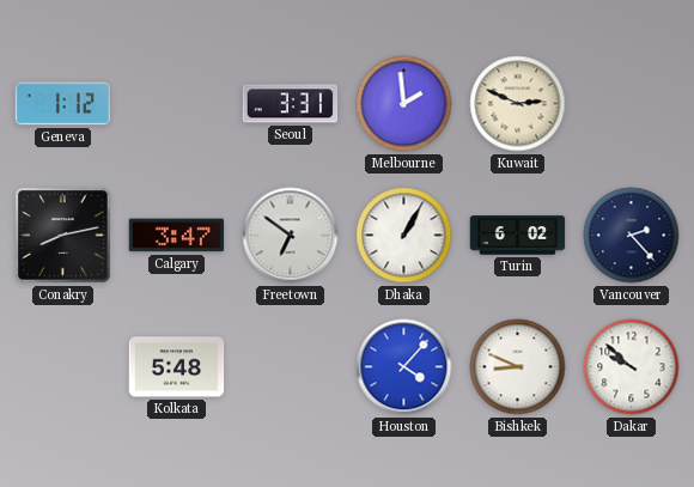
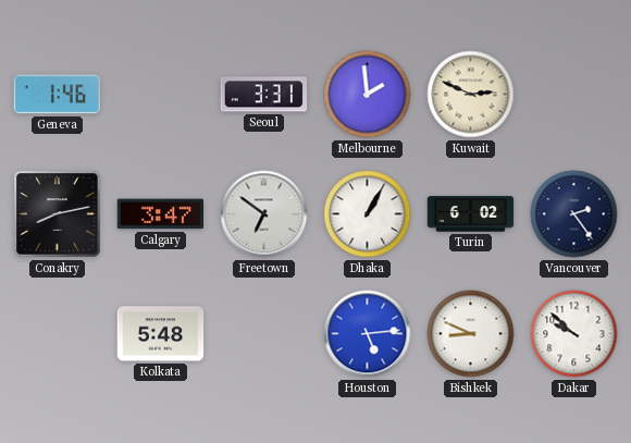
Geneva: 1:12 -> 1:46
Vancouver: 2:23 -> 2:24
Houston: 4:07 -> 5:14
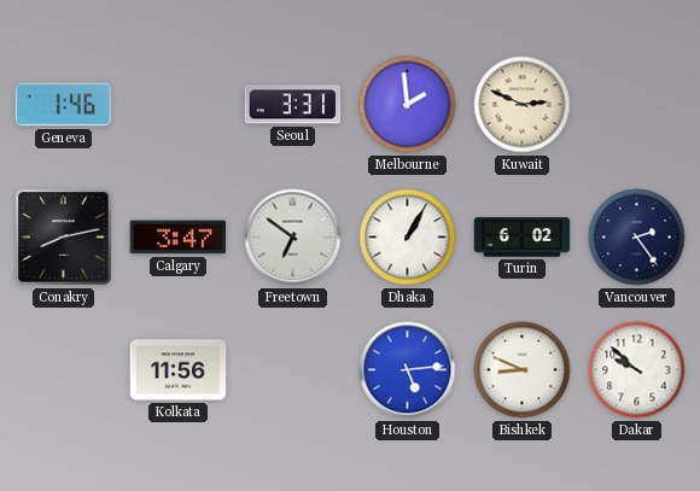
Kolkata: 5:48 -> 11:56
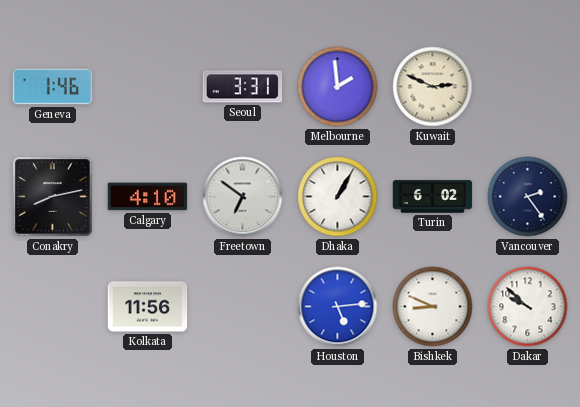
Calgary: 3:47 -> 4:10
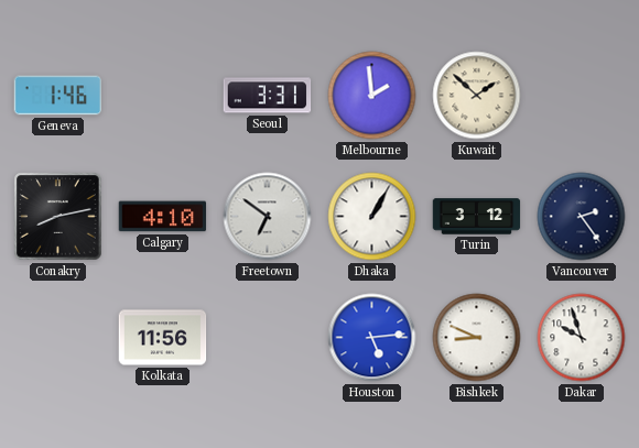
Kuwait: 2:49 -> 1:52
Turin: 6:02 -> 3:12
Dakar: 9:52 -> 9:57
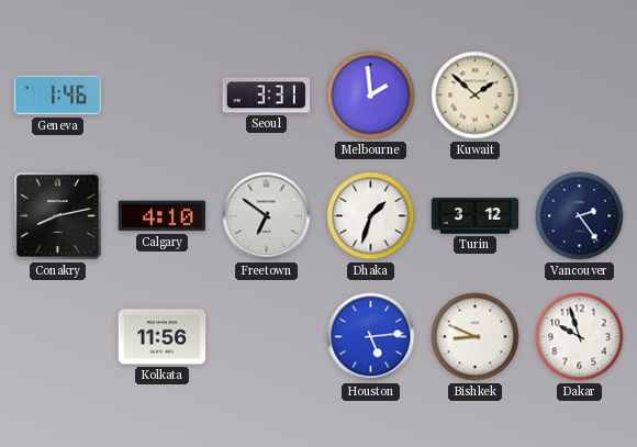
Dhaka: 1:05 -> 1:33
